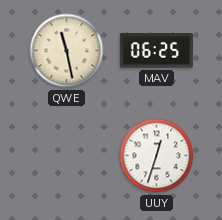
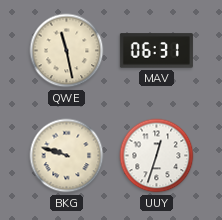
MAV: 06:25 -> 06:31
BKG: none -> 9:48
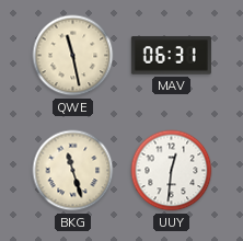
BKG: 9:48 -> 11:27
UUY: 12:33 -> 12:31
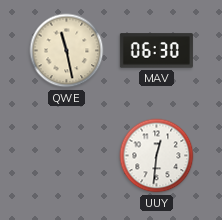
MAV: 06:31 -> 06:30
BKG: 11:27 -> none
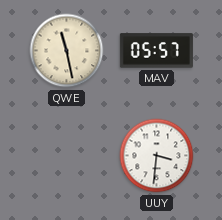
MAV: 06:30 -> 05:57
UUY: 12:31 -> 3:31
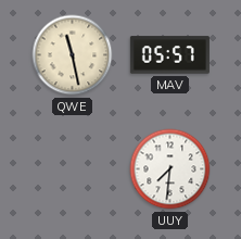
UUY: 3:31 -> 7:31
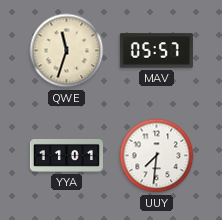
QWE: 11:28 -> 11:33
YYA: none -> 11:01
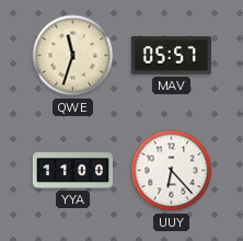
YYA: 11:01 -> 11:00
UUY: 7:31 -> 6:23
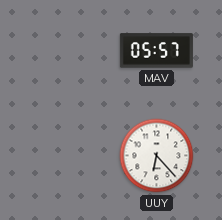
QWE: 11:33 -> none
YYA: 11:00 -> none
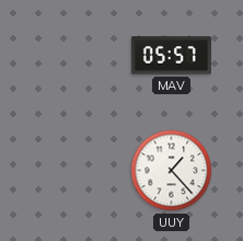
UUY: 6:23 -> 1:23
